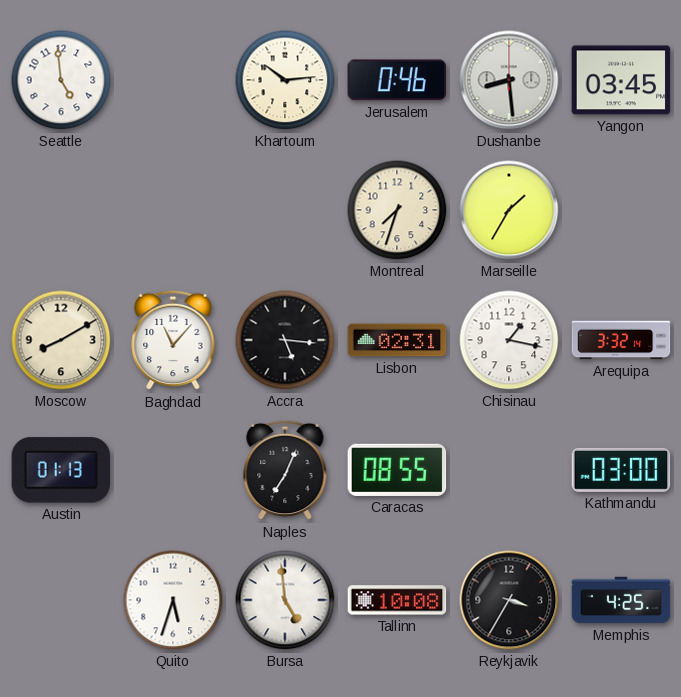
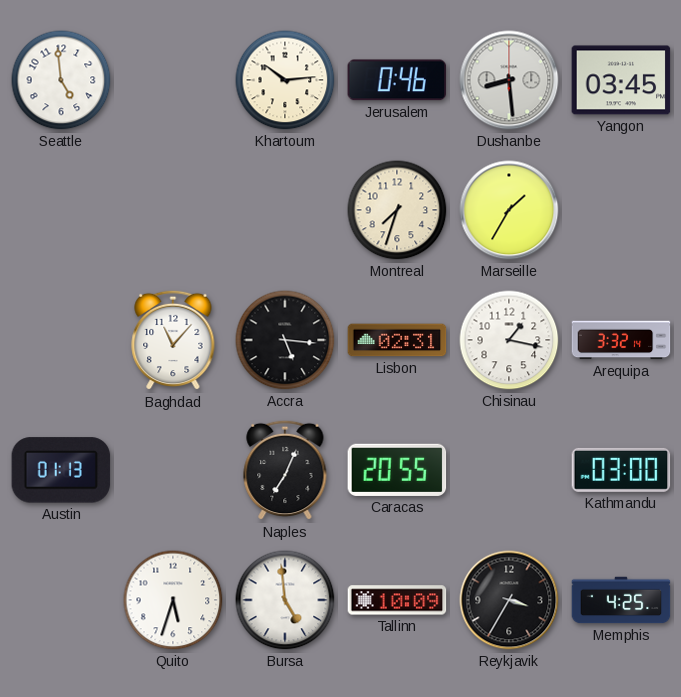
Moscow: 8:10 -> none
Caracas: 08:55 -> 20:55
Tallinn: 10:08 -> 10:09
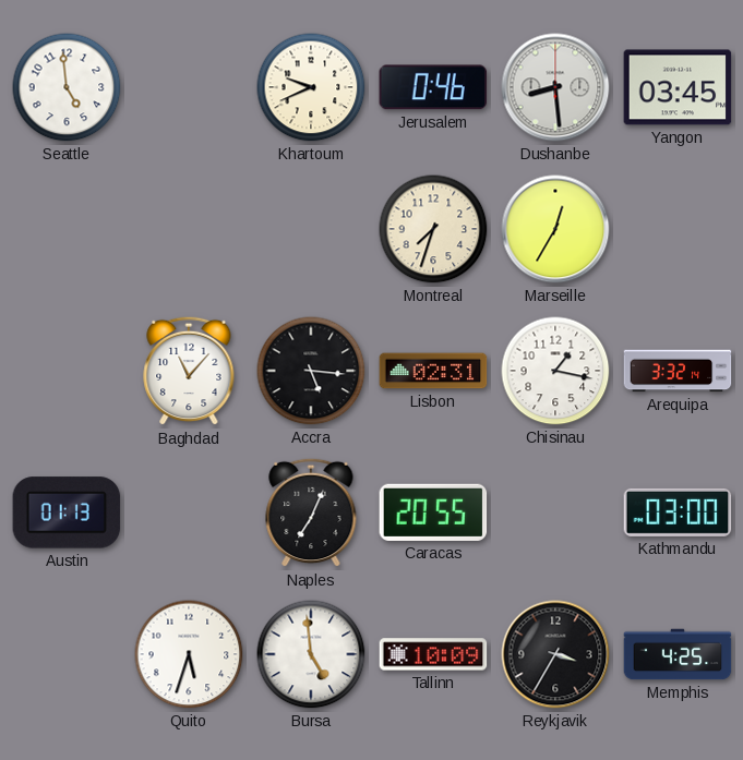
Khartoum: 10:14 -> 9:41
Marseille: 1:35 -> 12:35
